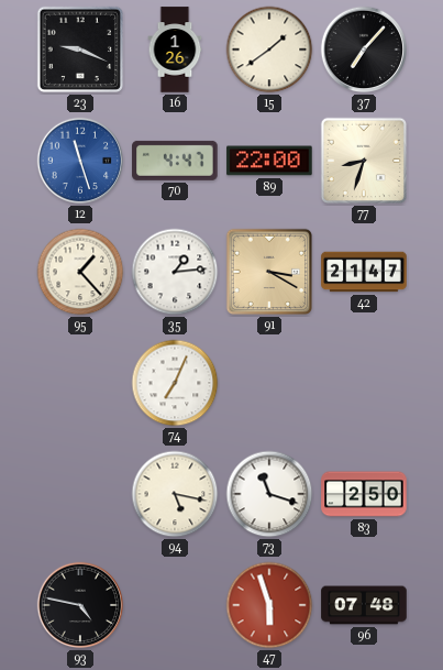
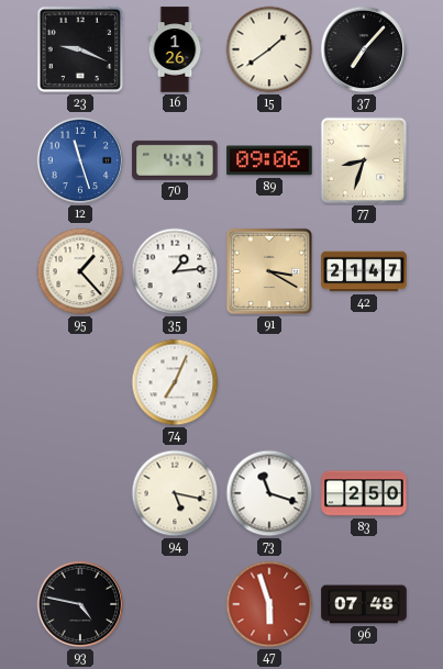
89: 22:00 -> 09:06
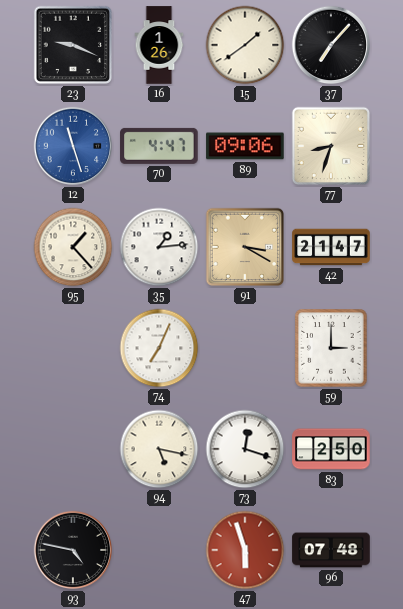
59: none -> 3:00
73: 11:18 -> 12:18
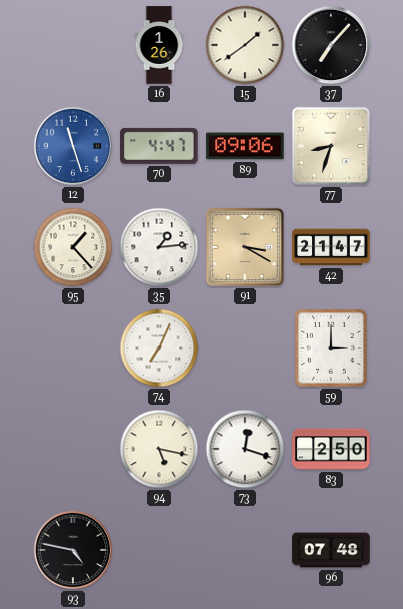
23: 9:19 -> none
47: 5:57 -> none
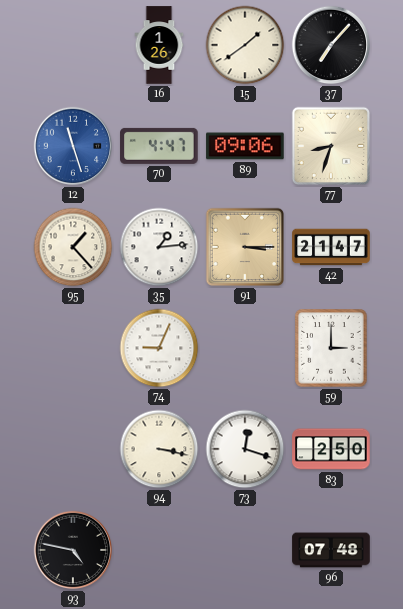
91: 3:20 -> 3:15
74: 7:04 -> 9:04
94: 5:17 -> 3:17
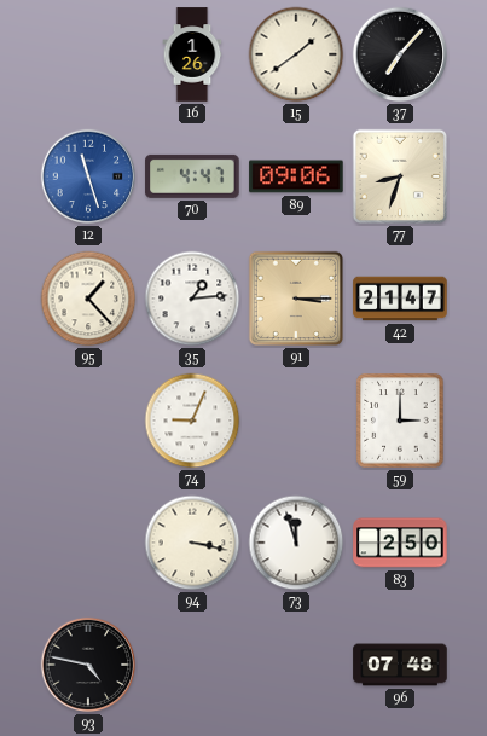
73: 12:18 -> 11:57
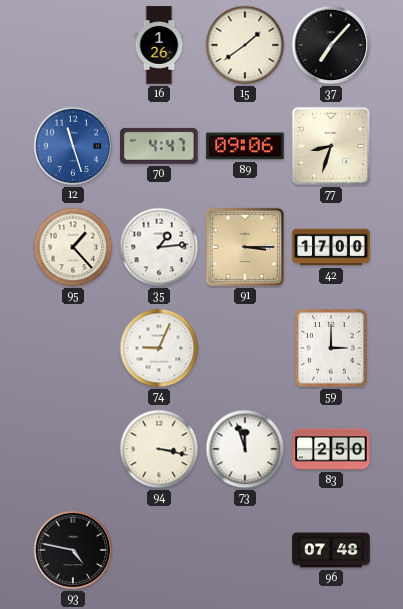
42: 21:47 -> 17:00
